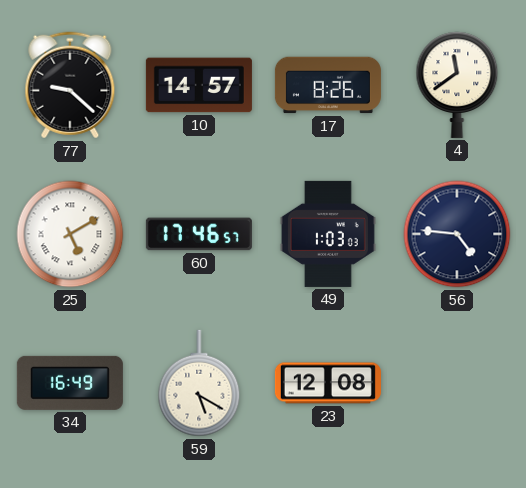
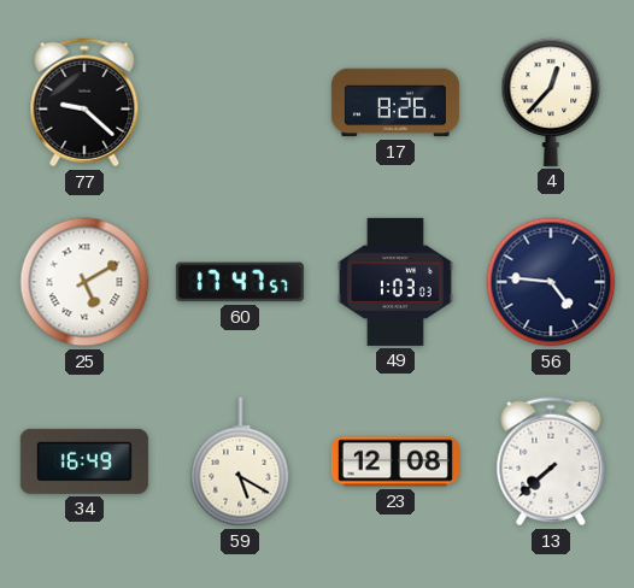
10: 14:57 -> none
4: 11:39 -> 12:37
60: 17:46 -> 17:47
13: none -> 7:38
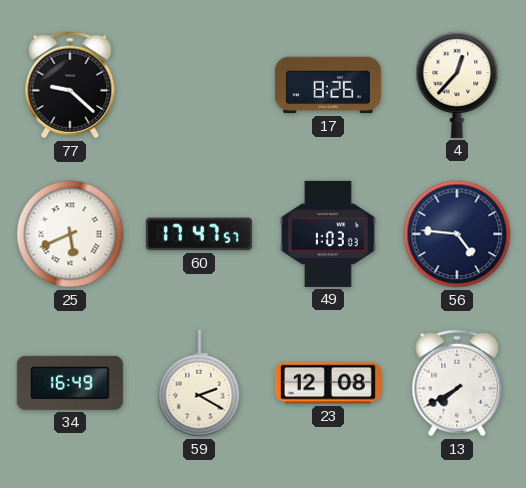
25: 5:10 -> 5:41
59: 5:20 -> 2:20
13: 7:38 -> 7:40
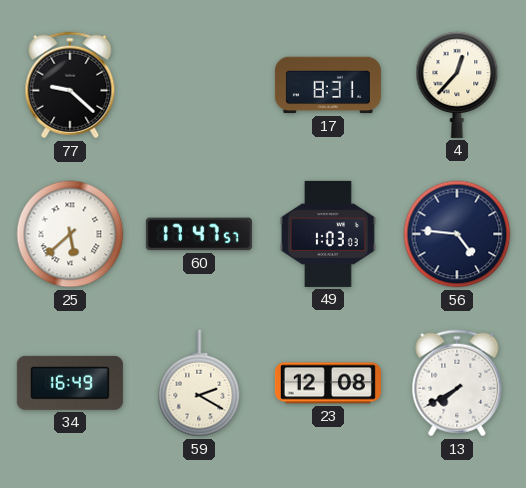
17: 8:26 -> 8:31
25: 5:41 -> 5:38
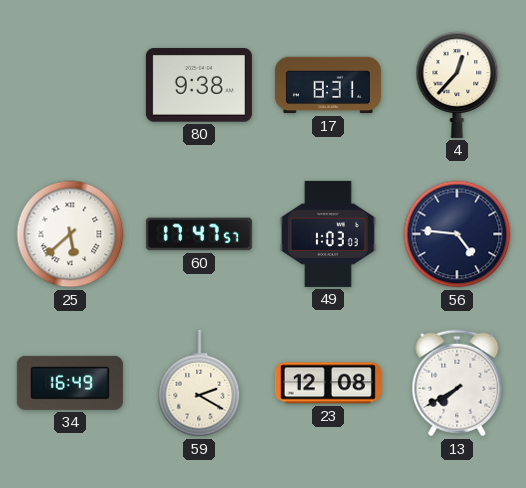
77: 9:22 -> none
80: none -> 9:38
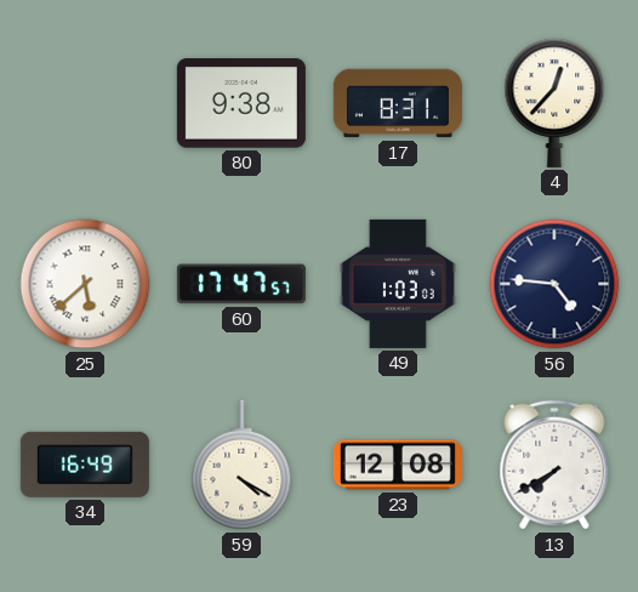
59: 2:20 -> 4:20
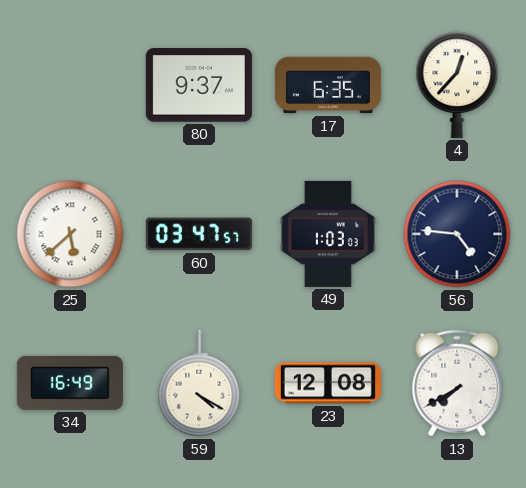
80: 9:38 -> 9:37
17: 8:31 -> 6:35
60: 17:47 -> 03:47
